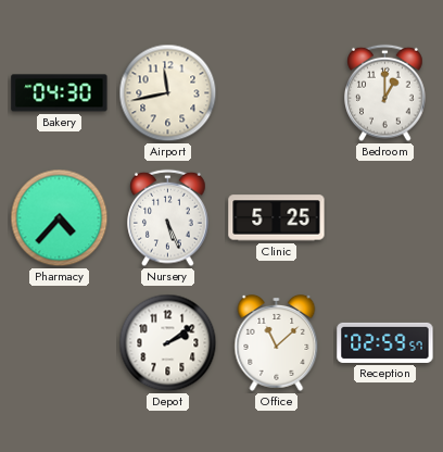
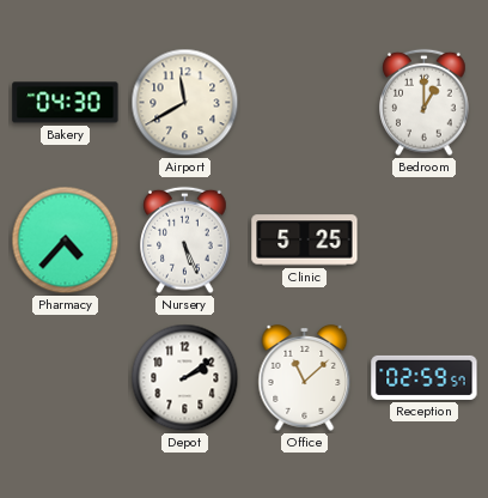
Airport: 11:43 -> 11:40
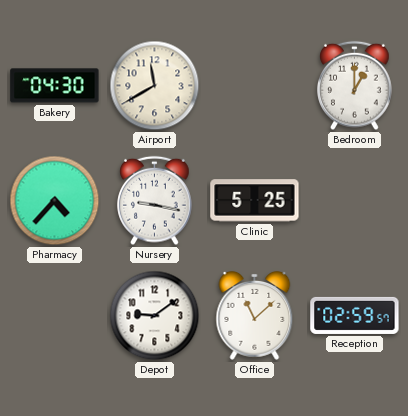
Nursery: 5:26 -> 9:17
Depot: 2:09 -> 9:09
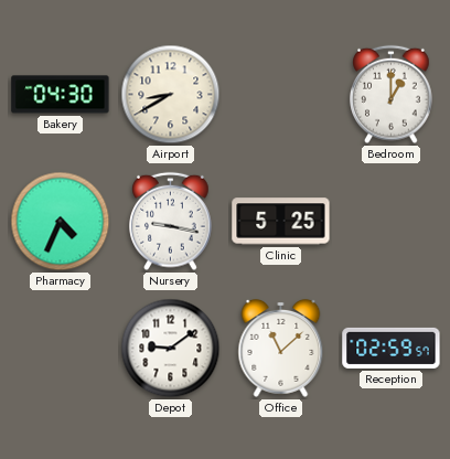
Airport: 11:40 -> 8:40
Pharmacy: 4:37 -> 4:34
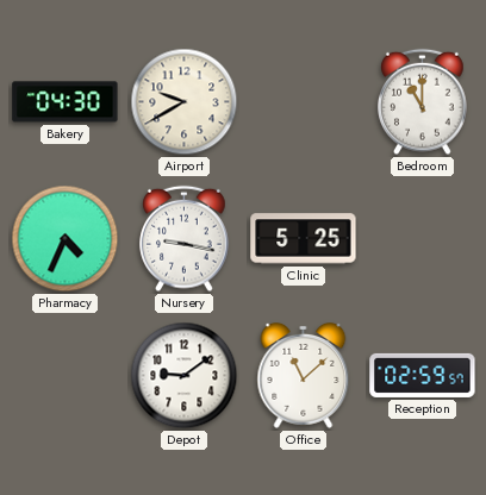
Airport: 8:40 -> 9:40
Bedroom: 1:00 -> 11:00
